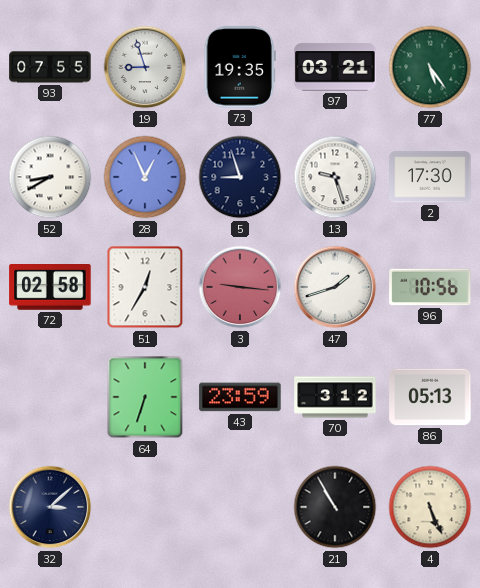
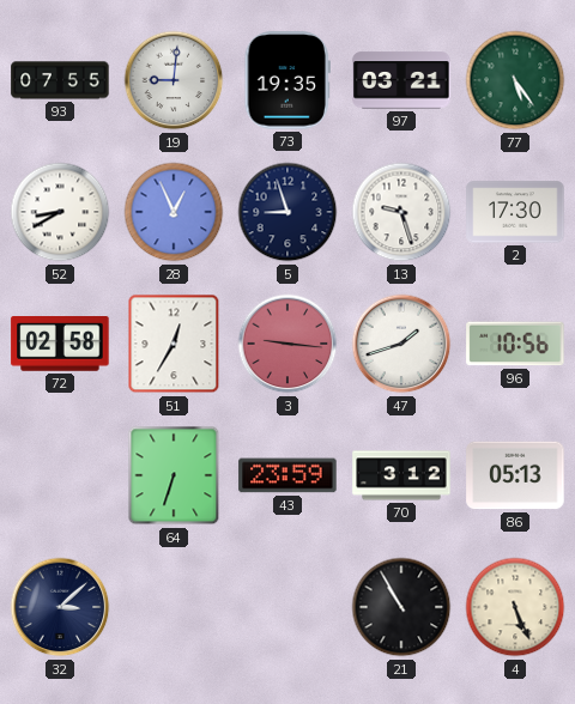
19: 8:57 -> 9:01
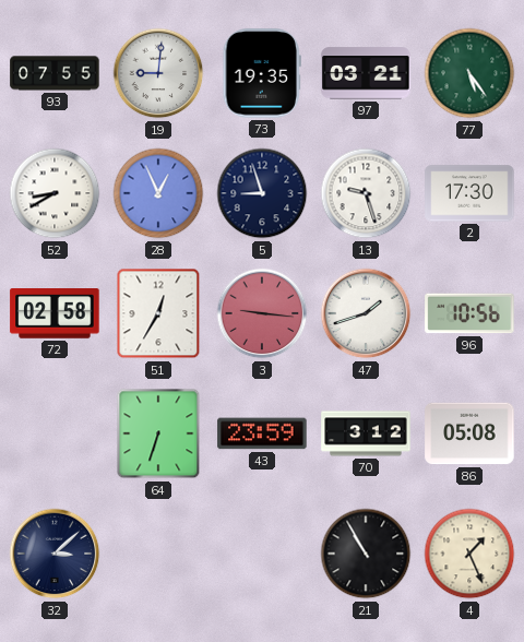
86: 05:13 -> 05:08
4: 5:26 -> 1:26
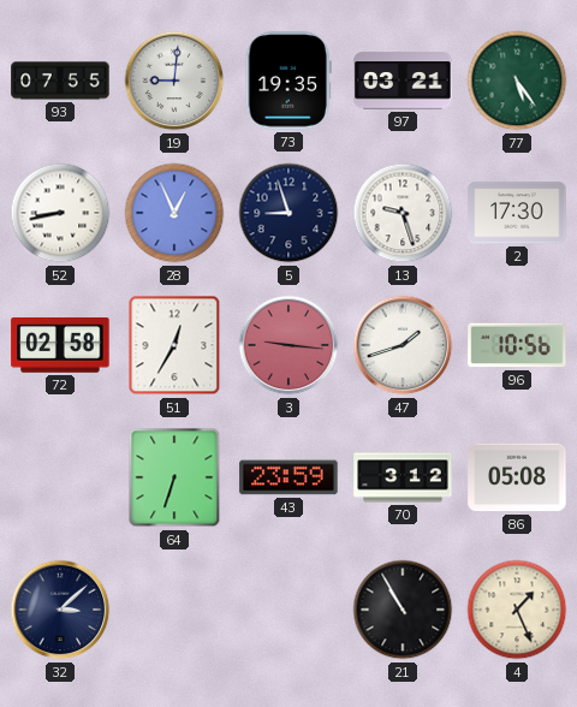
52: 8:40 -> 8:43
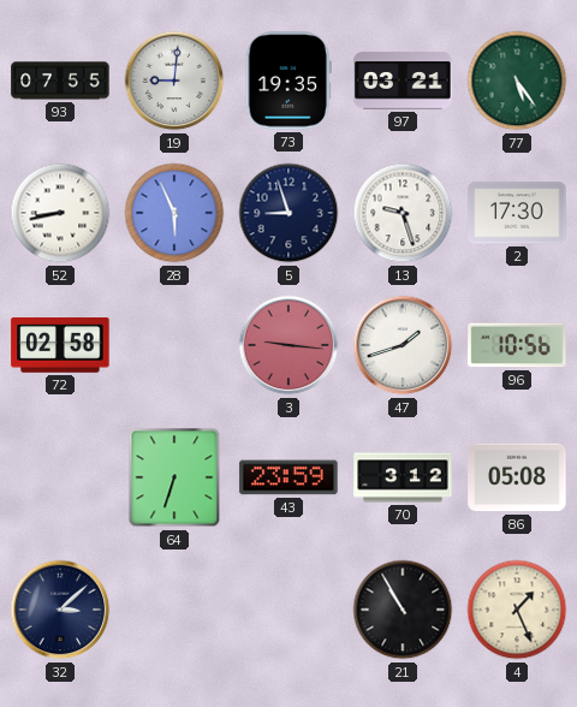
28: 12:56 -> 5:56
51: 12:35 -> none
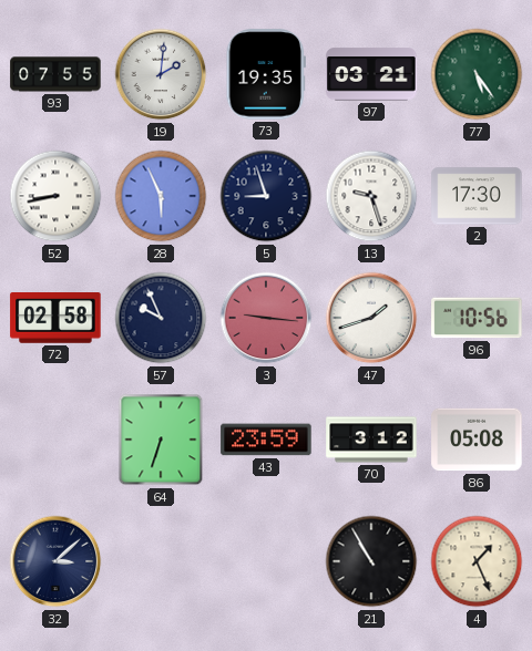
19: 9:01 -> 2:01
57: none -> 9:56
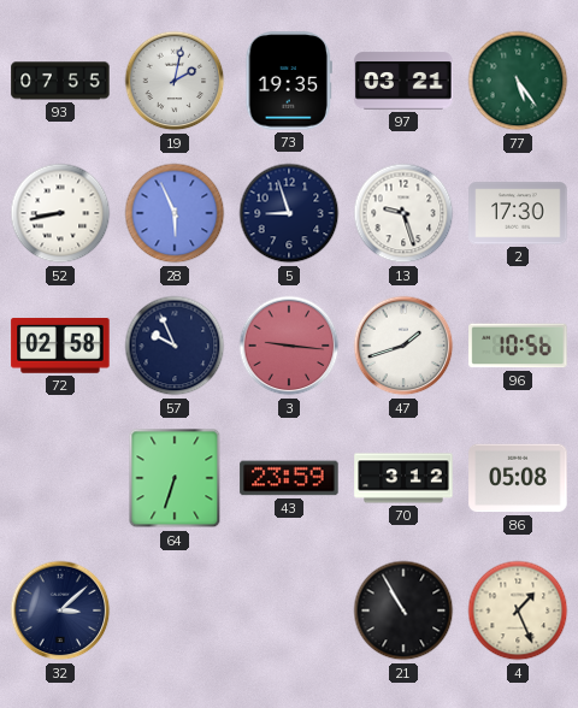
19: 2:01 -> 2:02
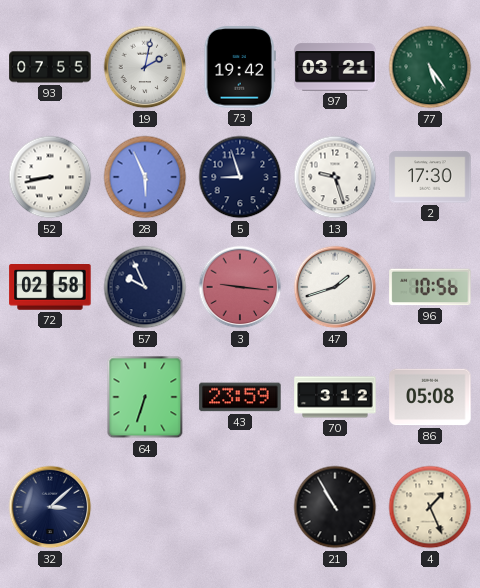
73: 19:35 -> 19:42
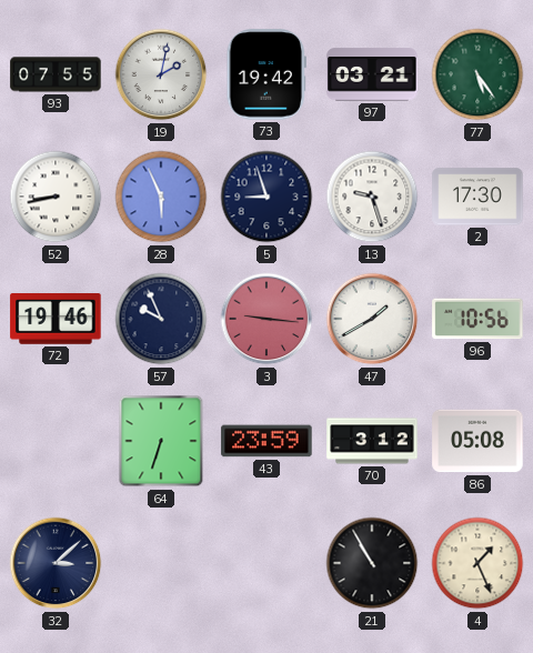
72: 02:58 -> 19:46
47: 1:42 -> 1:40
